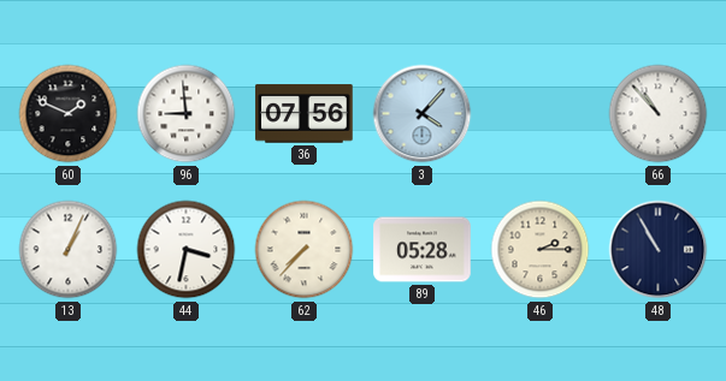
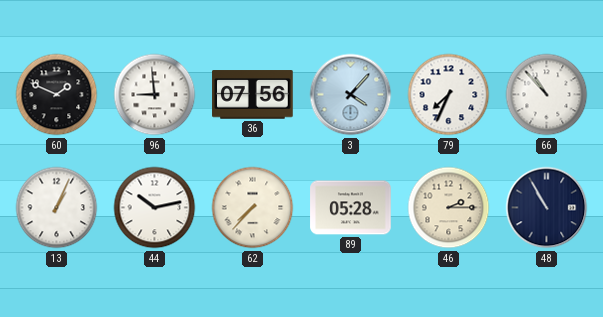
79: none -> 7:34
44: 3:32 -> 10:13
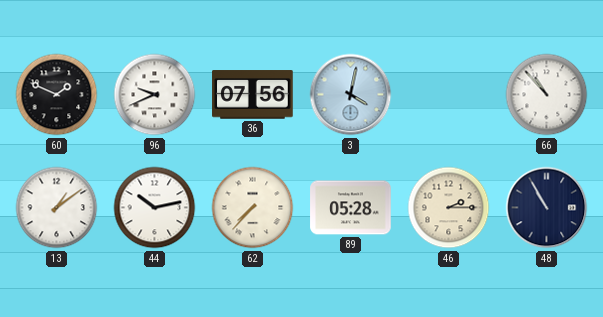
96: 8:59 -> 9:41
3: 4:07 -> 4:02
79: 7:34 -> none
13: 1:04 -> 1:09
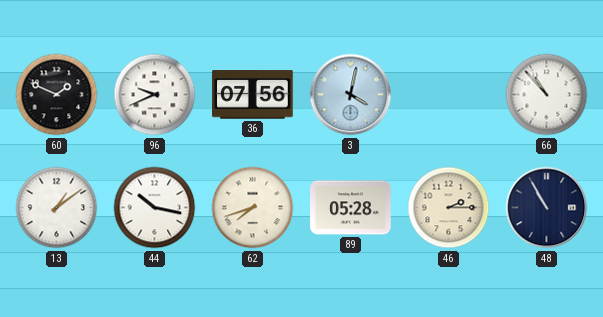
44: 10:13 -> 10:17
62: 7:37 -> 7:42
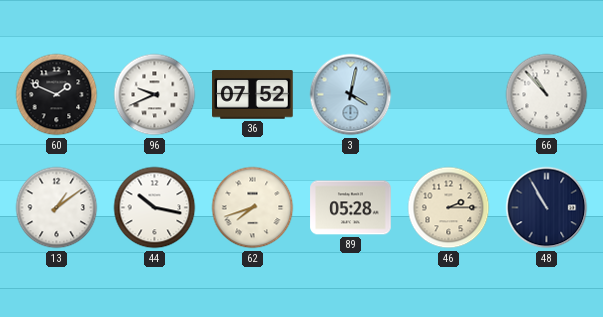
36: 07:56 -> 07:52
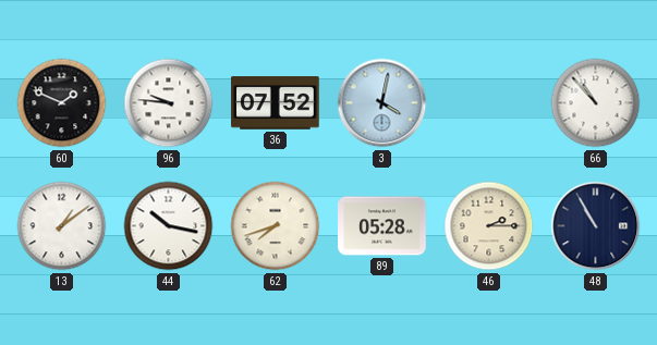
96: 9:41 -> 9:46
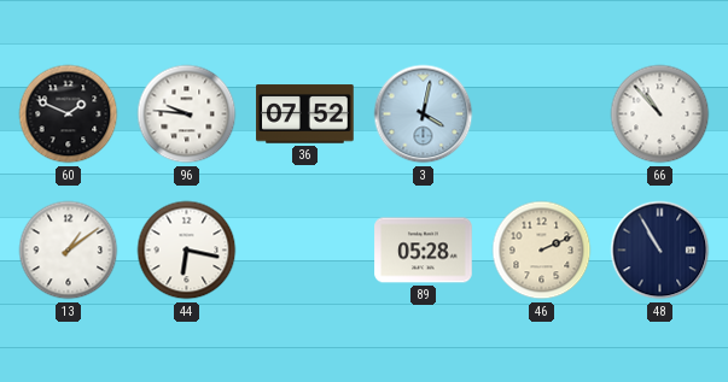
44: 10:17 -> 6:17
62: 7:42 -> none
46: 2:15 -> 2:11
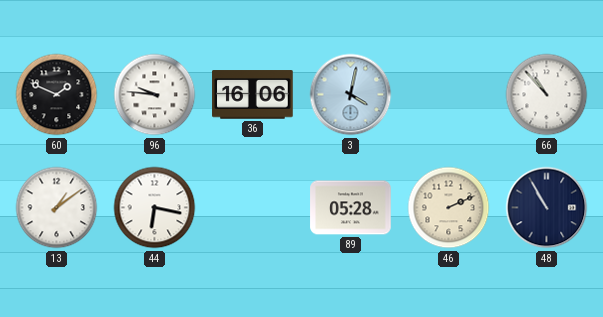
36: 07:52 -> 16:06
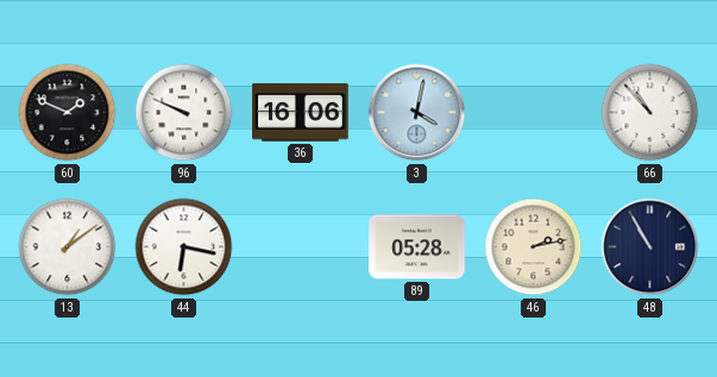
96: 9:46 -> 9:49
46: 2:11 -> 2:13
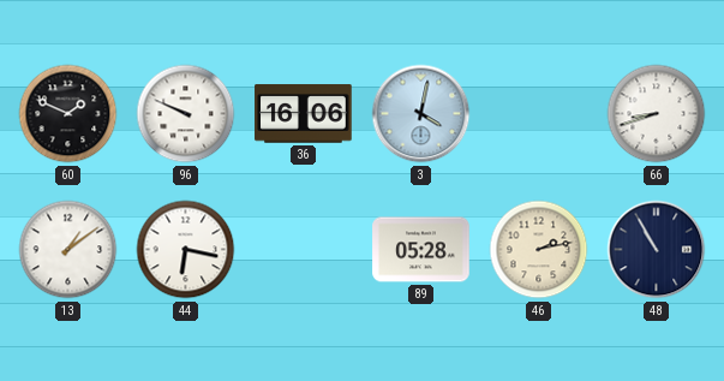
66: 10:53 -> 8:42
